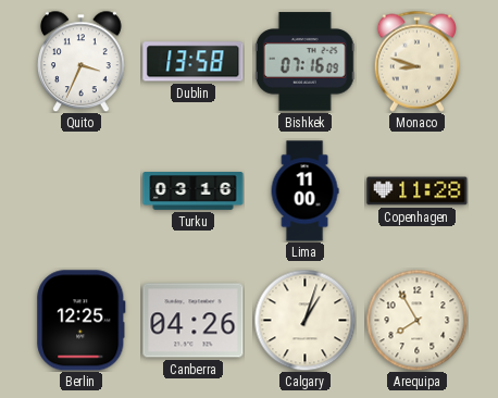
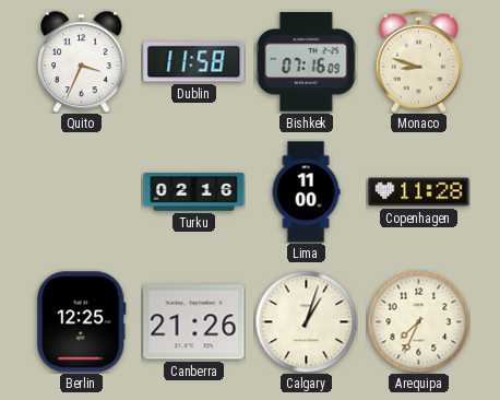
Dublin: 13:58 -> 11:58
Turku: 03:16 -> 02:16
Canberra: 04:26 -> 21:26
Arequipa: 7:55 -> 7:34
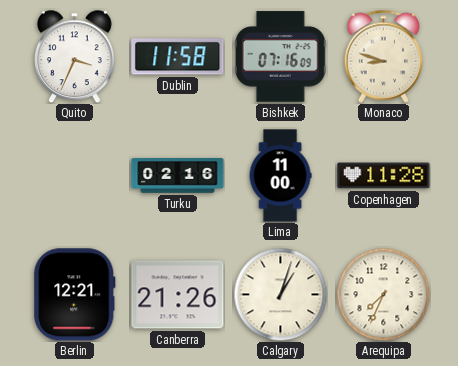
Berlin: 12:25 -> 12:21
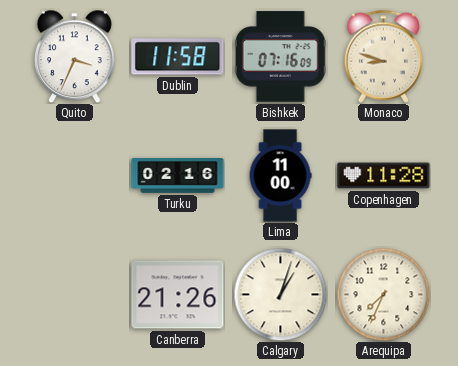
Berlin: 12:21 -> none
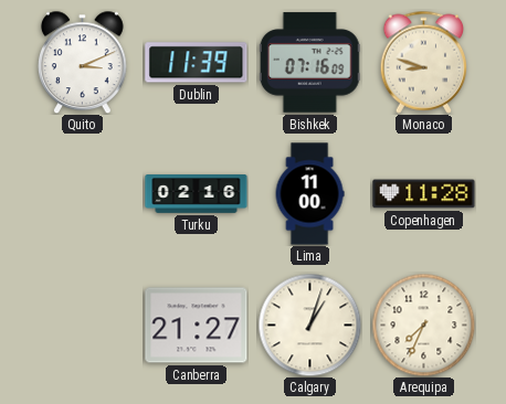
Quito: 3:34 -> 3:11
Dublin: 11:58 -> 11:39
Canberra: 21:26 -> 21:27
